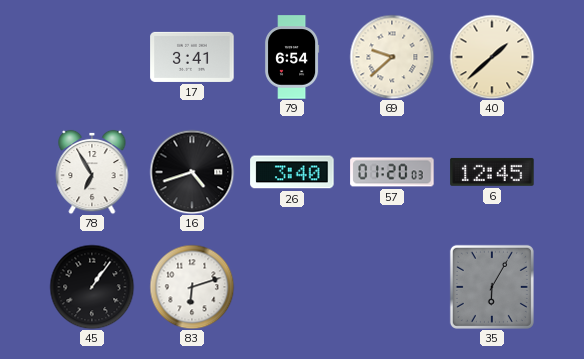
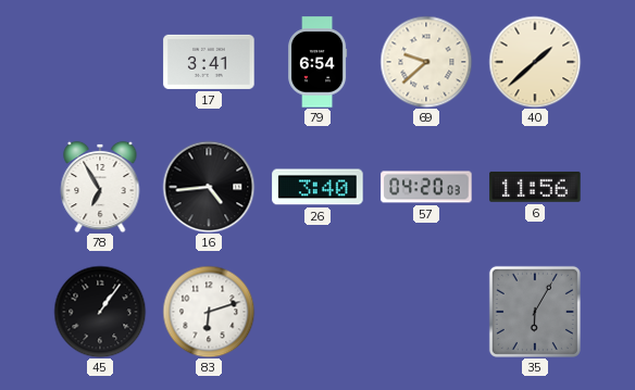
16: 4:42 -> 4:44
57: 01:20 -> 04:20
6: 12:45 -> 11:56
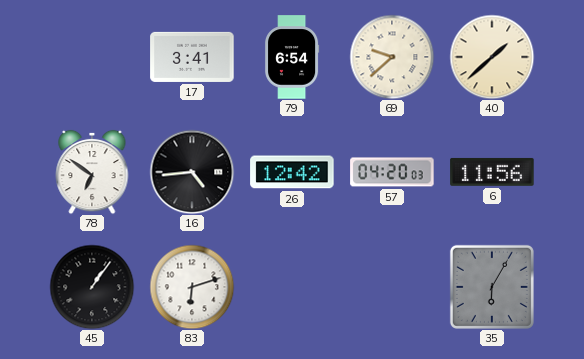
78: 6:55 -> 6:51
26: 3:40 -> 12:42
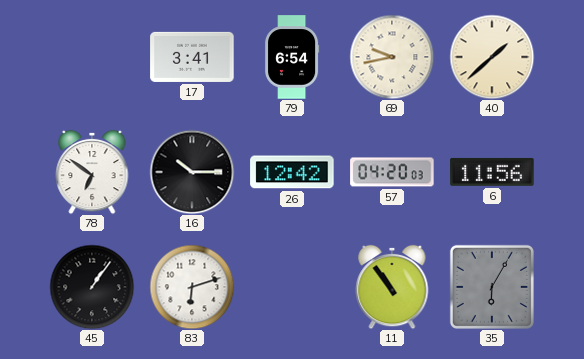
69: 9:38 -> 9:43
16: 4:44 -> 10:15
11: none -> 10:54
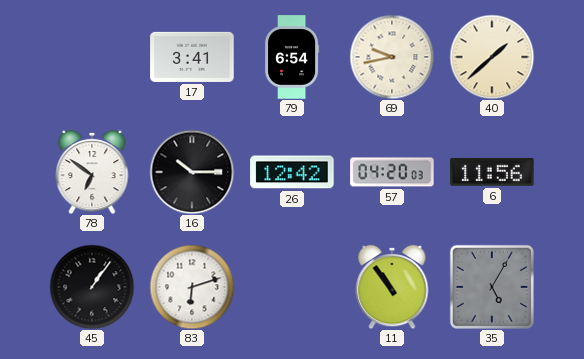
35: 6:05 -> 5:05
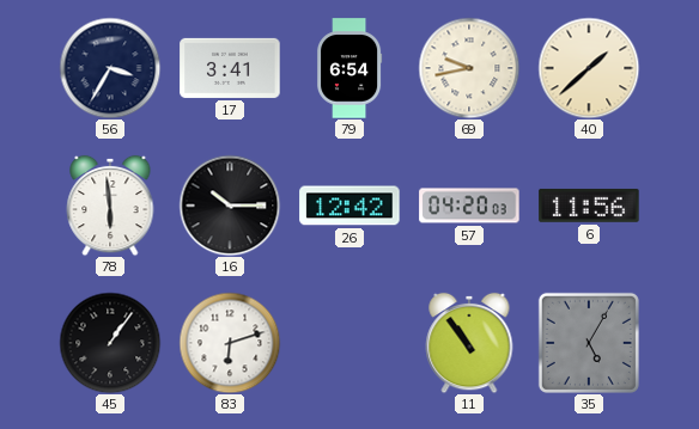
56: none -> 3:35
78: 6:51 -> 5:59
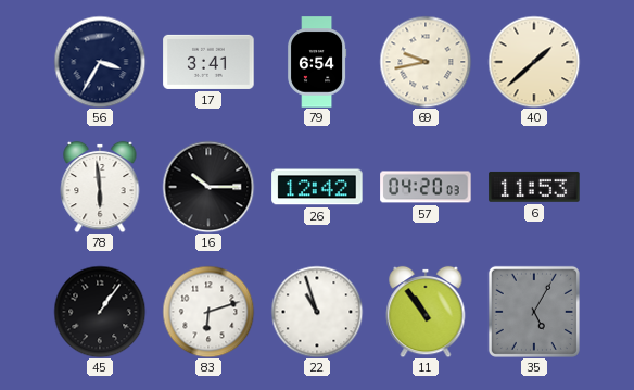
6: 11:56 -> 11:53
22: none -> 10:57
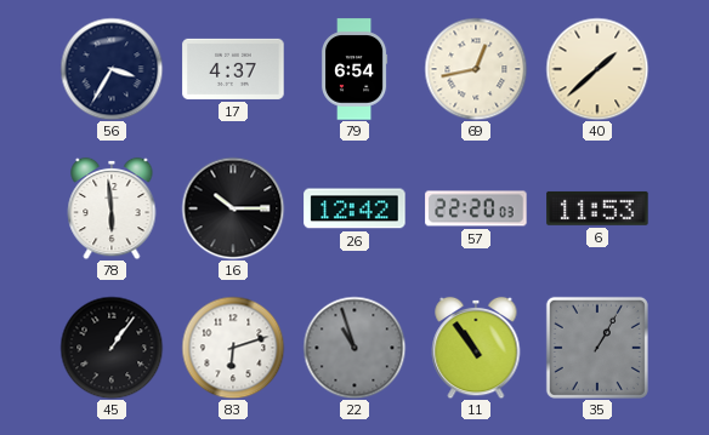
17: 3:41 -> 4:37
69: 9:43 -> 12:43
57: 04:20 -> 22:20
22 dial: white -> grey
35: 5:05 -> 1:05
